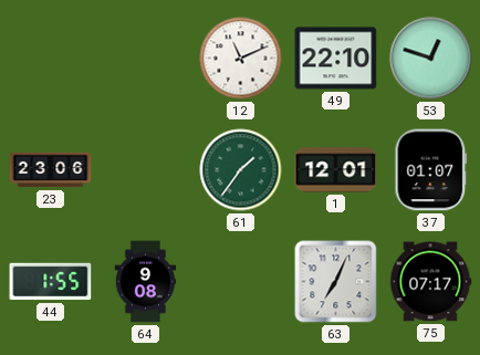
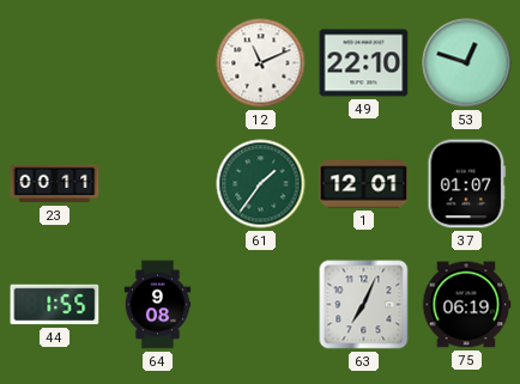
23: 23:06 -> 00:11
75: 07:17 -> 06:19
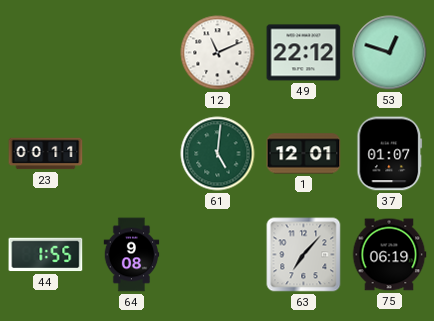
49: 22:10 -> 22:12
61: 1:36 -> 5:01
63: 7:04 -> 7:07
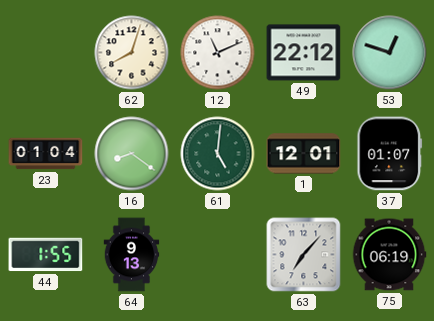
62: none -> 8:03
23: 00:11 -> 01:04
16: none -> 8:21
64: 9:08 -> 9:13
